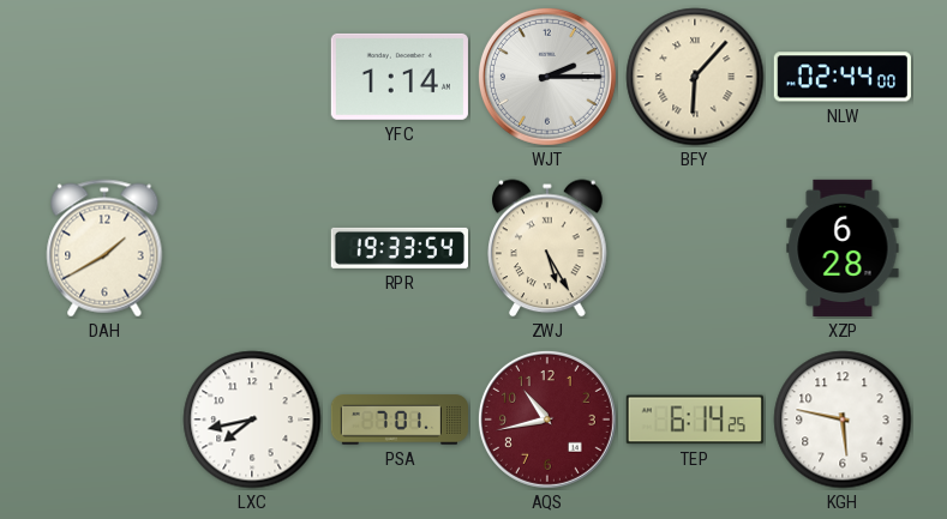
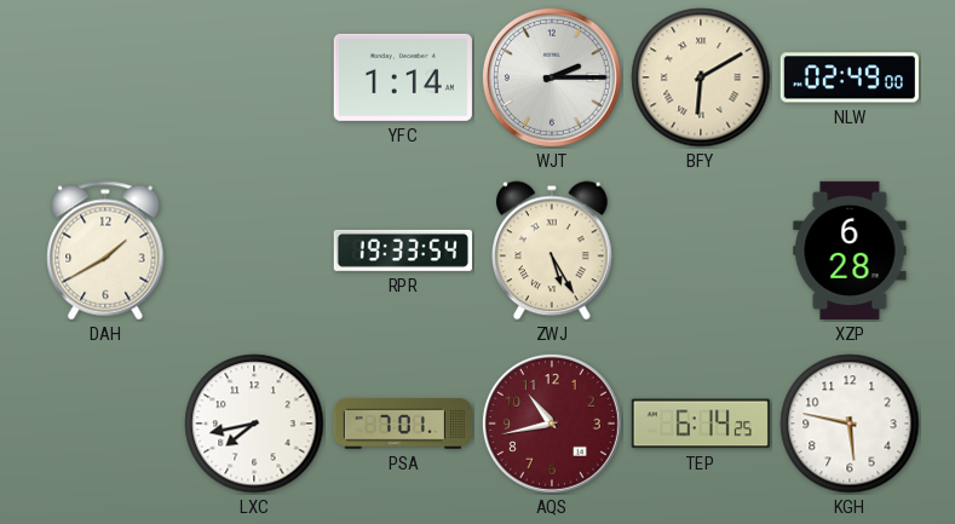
BFY: 6:07 -> 6:10
NLW: 02:44 -> 02:49
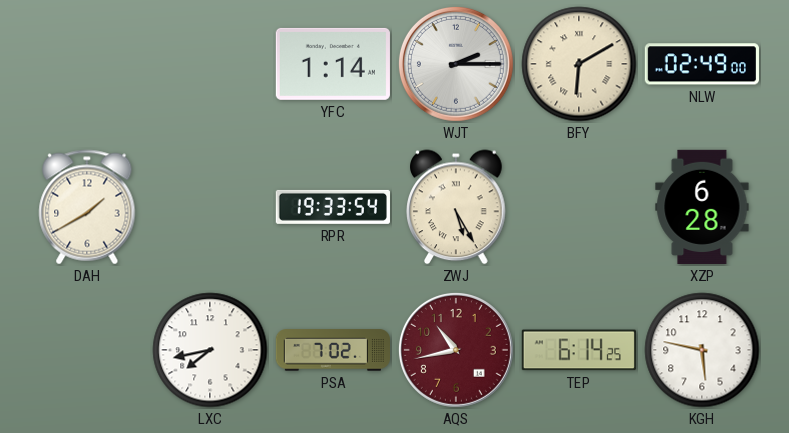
PSA: 7:01 -> 7:02
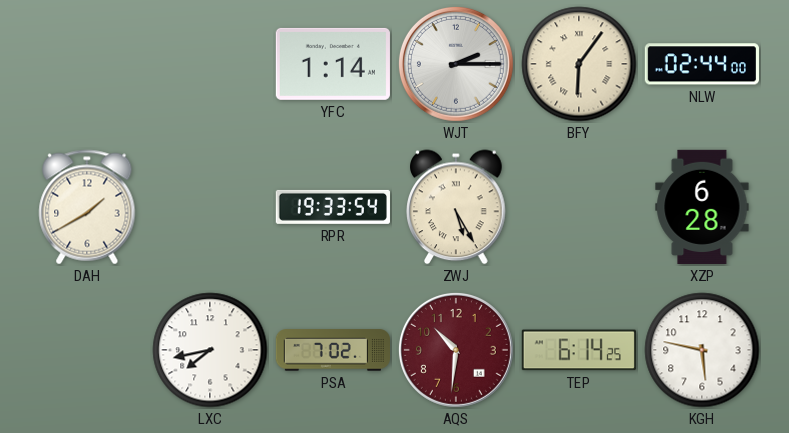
BFY: 6:10 -> 6:06
NLW: 02:49 -> 02:44
AQS: 10:43 -> 10:31
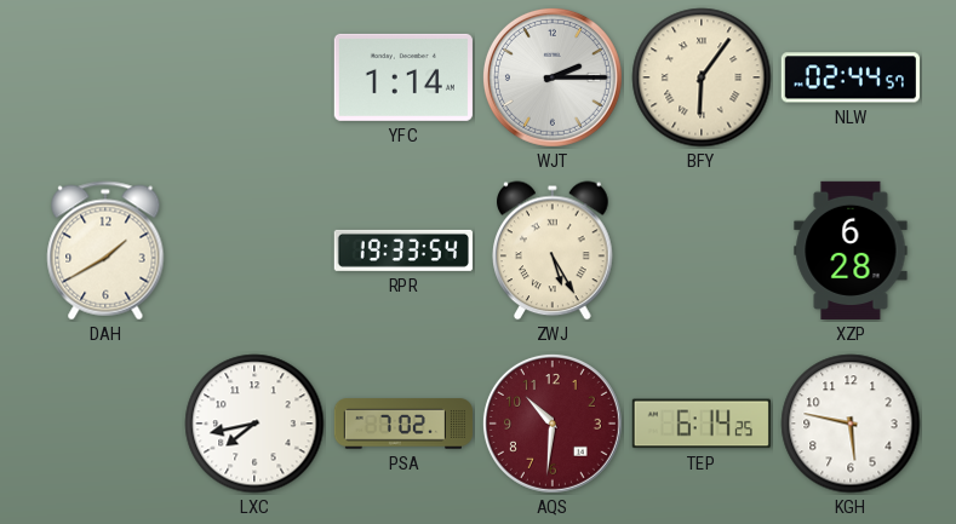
NLW: 02:44:00 -> 02:44:57
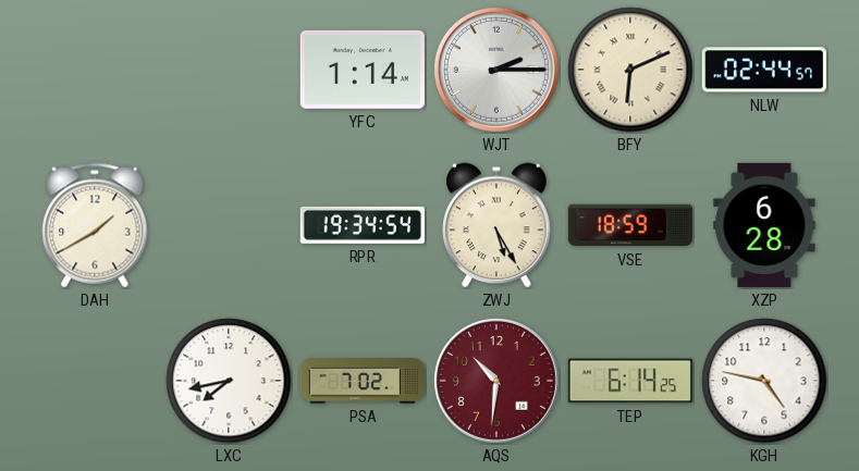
BFY: 6:06 -> 6:11
RPR: 19:33 -> 19:34
VSE: none -> 18:59
KGH: 5:47 -> 4:47
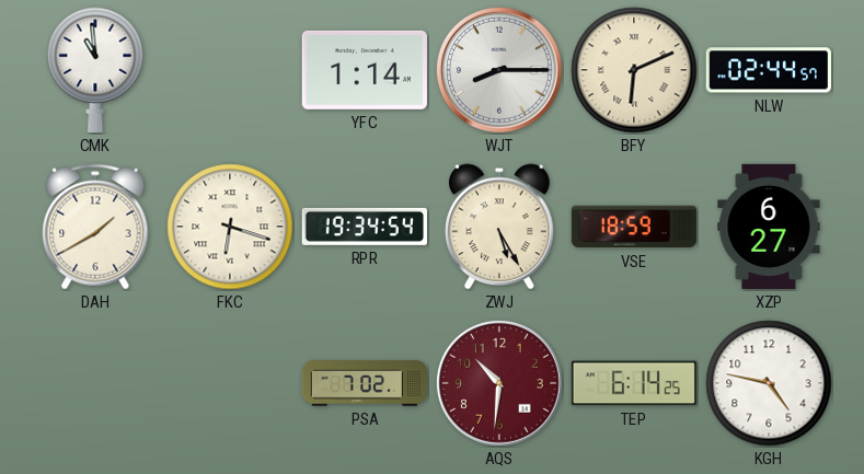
CMK: none -> 10:59
WJT: 2:15 -> 8:15
FKC: none -> 6:18
XZP: 6:28 -> 6:27
LXC: 7:43 -> none
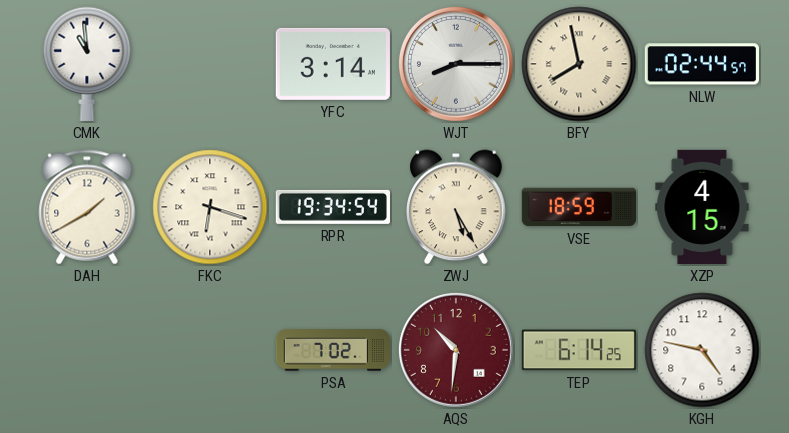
YFC: 1:14 -> 3:14
BFY: 6:11 -> 7:58
XZP: 6:27 -> 4:15
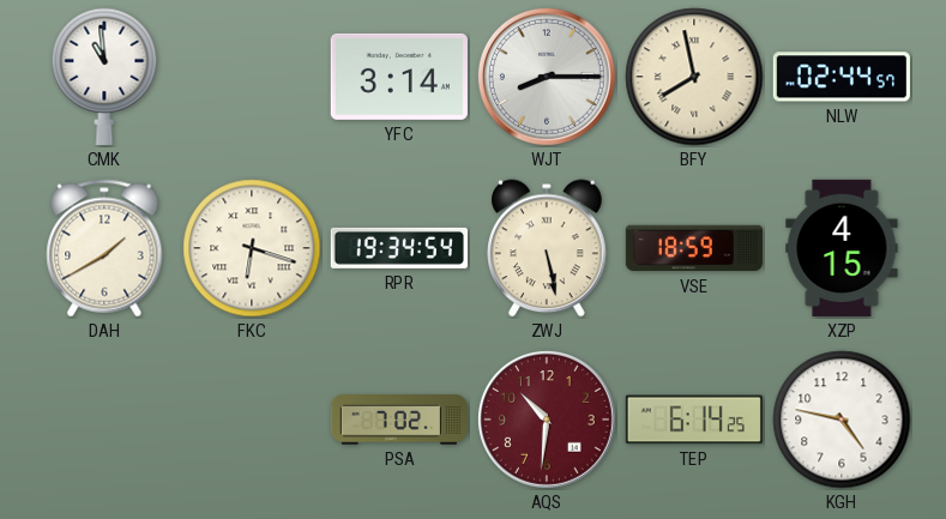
ZWJ: 5:25 -> 5:28
